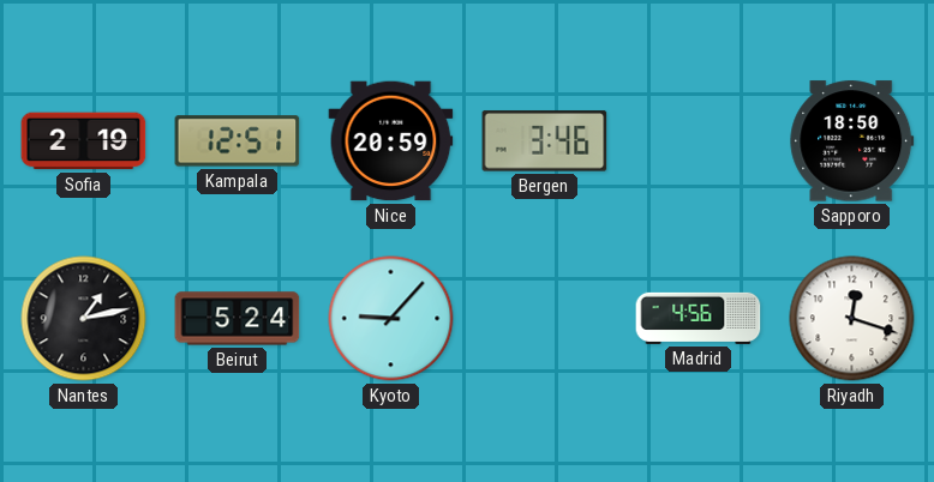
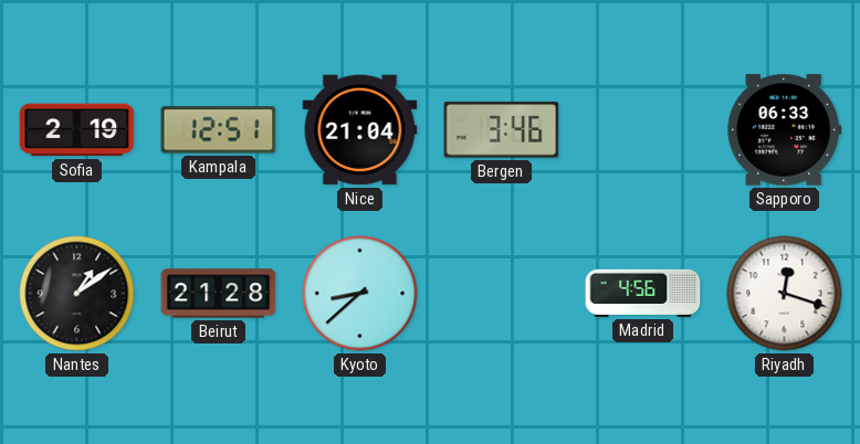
Nice: 20:59 -> 21:04
Sapporo: 18:50 -> 06:33
Nantes: 1:13 -> 1:09
Beirut: 5:24 -> 21:28
Kyoto: 9:07 -> 8:38
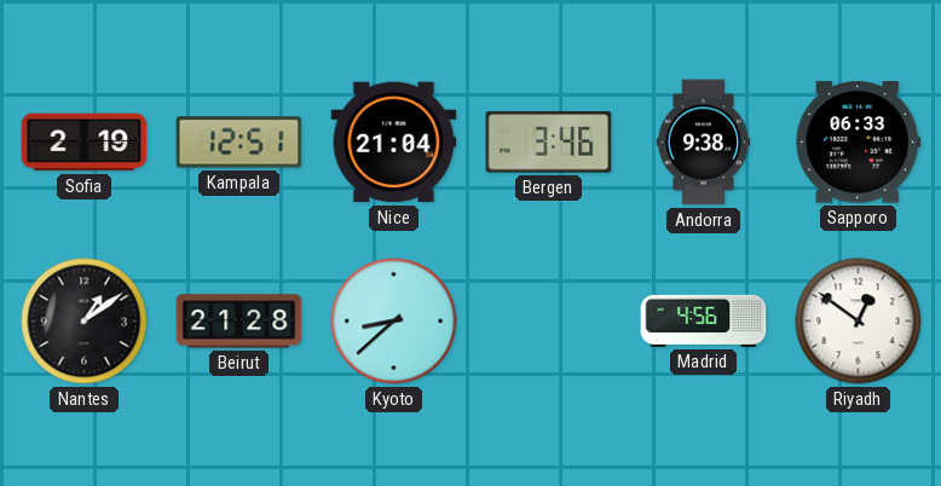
Andorra: none -> 9:38
Riyadh: 12:18 -> 12:51
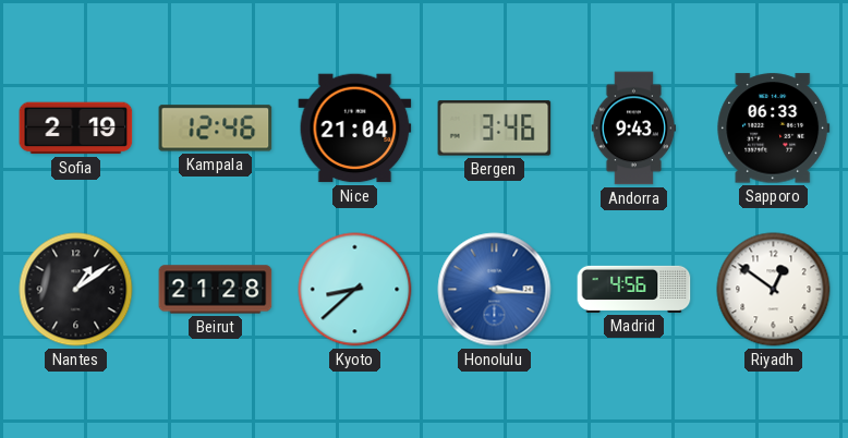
Kampala: 12:51 -> 12:46
Andorra: 9:38 -> 9:43
Honolulu: none -> 3:16
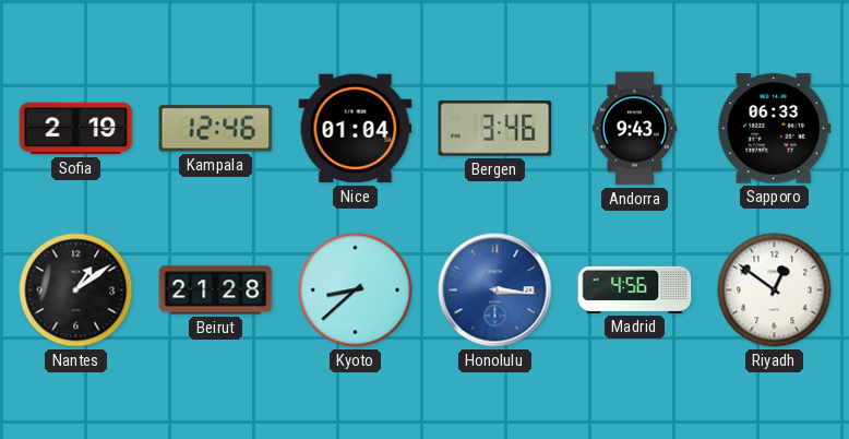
Nice: 21:04 -> 01:04
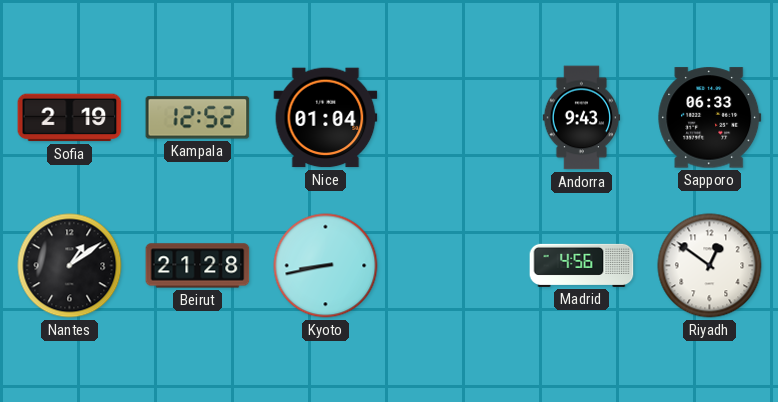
Kampala: 12:46 -> 12:52
Bergen: 3:46 -> none
Kyoto: 8:38 -> 8:43
Honolulu: 3:16 -> none
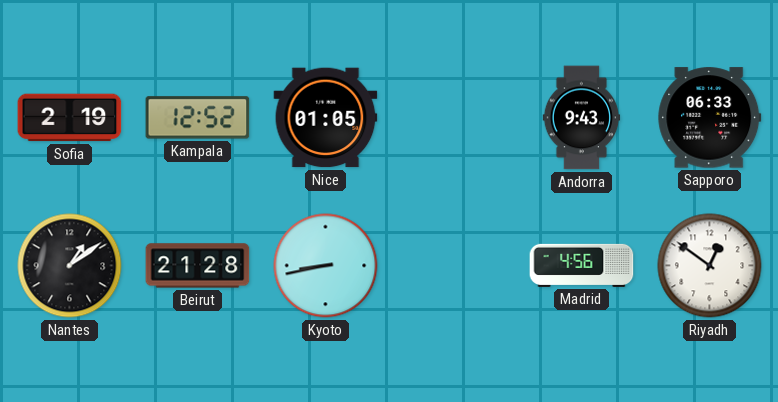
Nice: 01:04 -> 01:05
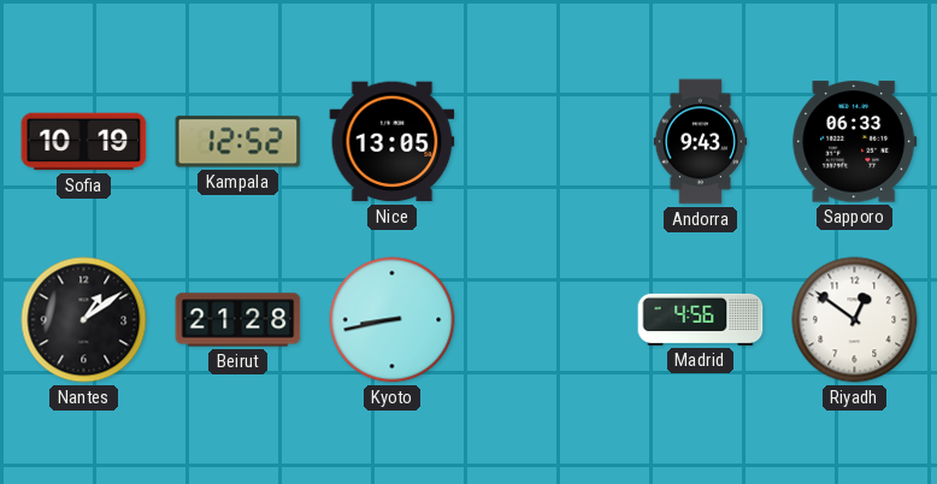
Sofia: 2:19 -> 10:19
Nice: 01:05 -> 13:05
